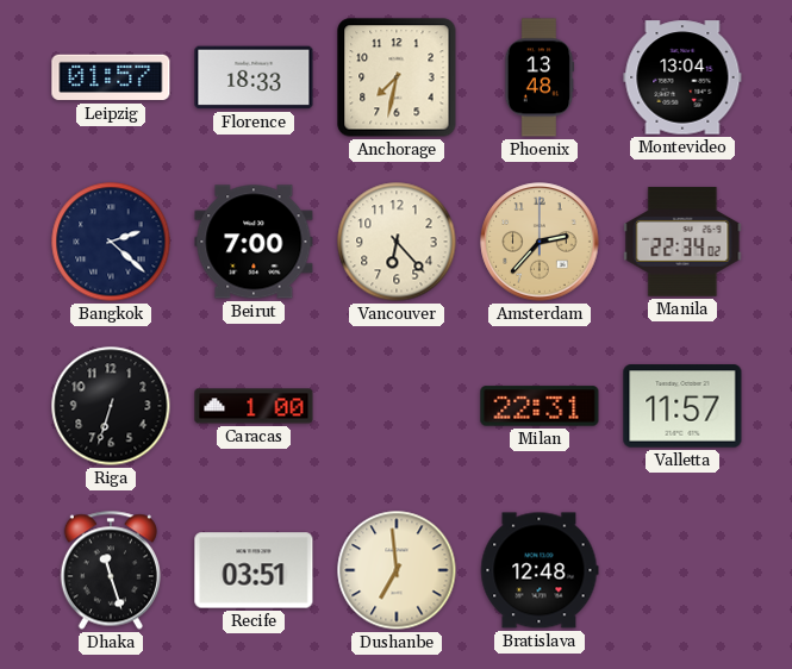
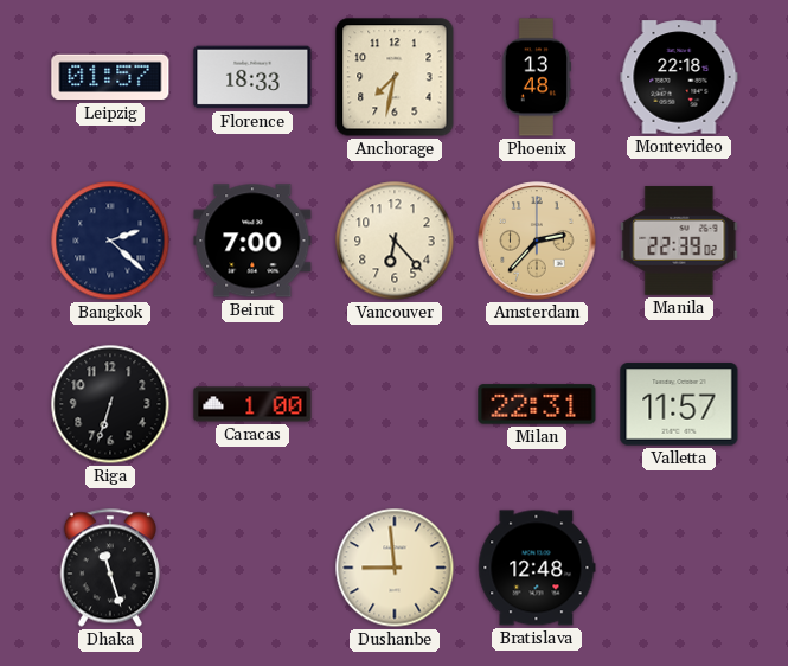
Montevideo: 13:04 -> 22:18
Manila: 22:34 -> 22:39
Recife: 03:51 -> none
Dushanbe: 6:59 -> 8:59
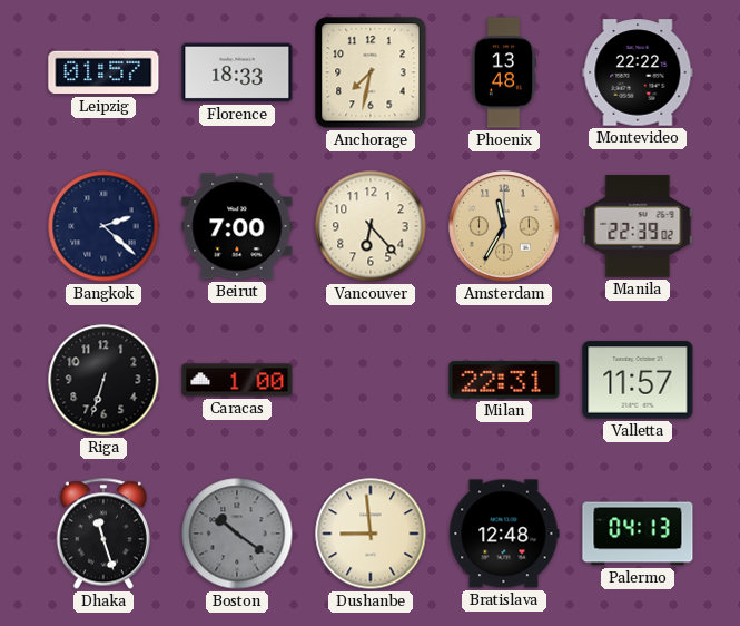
Montevideo: 22:18 -> 22:22
Amsterdam: 2:37 -> 11:35
Boston: none -> 10:21
Palermo: none -> 04:13
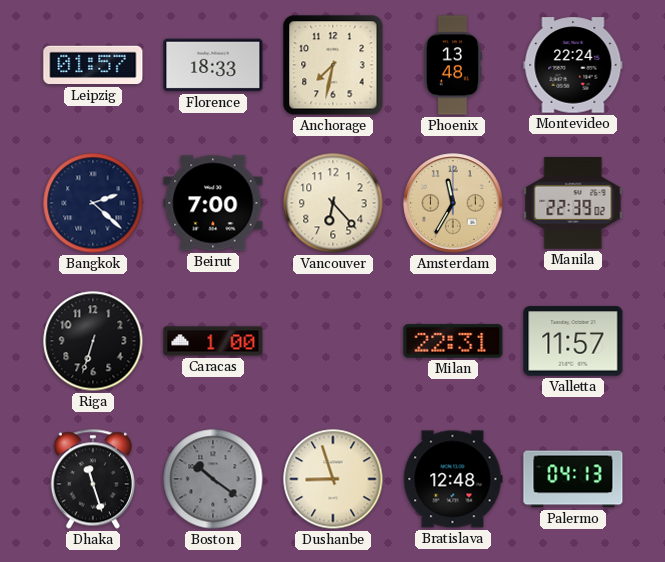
Montevideo: 22:22 -> 22:24
Dushanbe: 8:59 -> 8:57
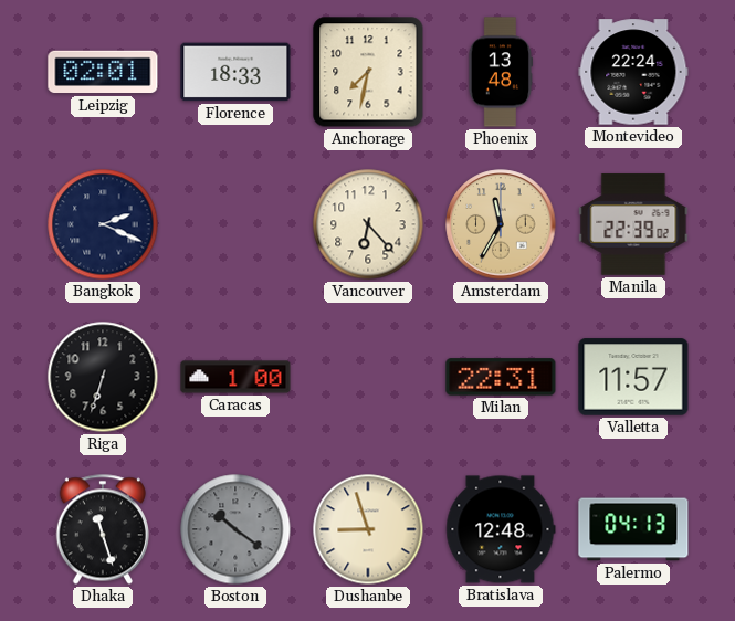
Leipzig: 01:57 -> 02:01
Bangkok: 2:22 -> 2:19
Beirut: 7:00 -> none
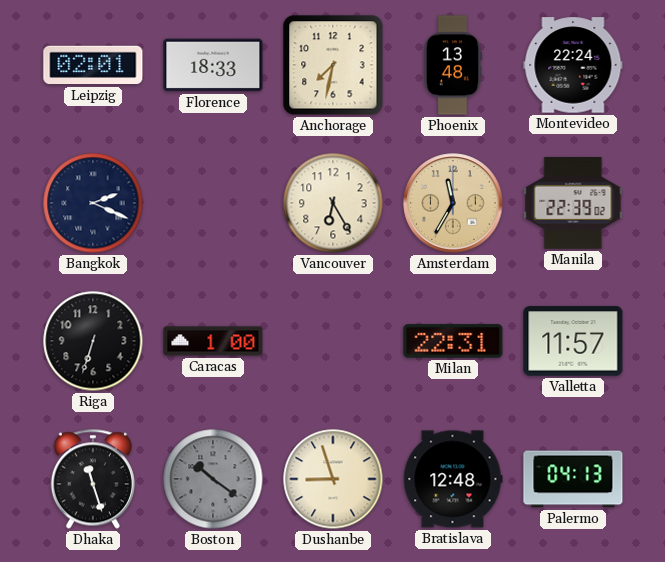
Vancouver: 6:23 -> 6:25
